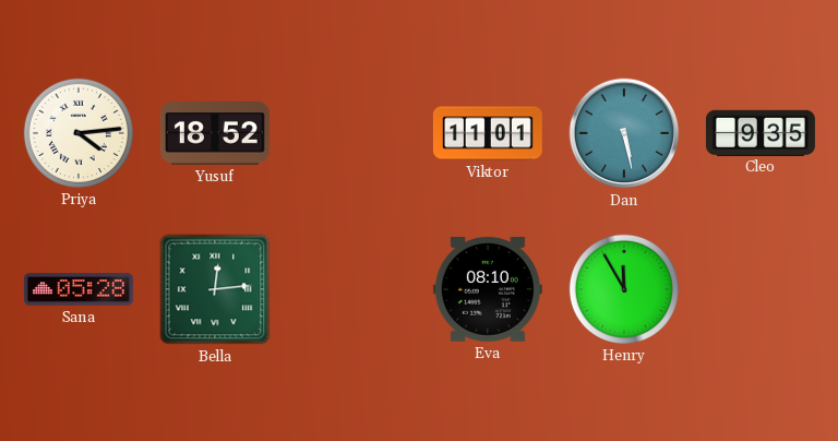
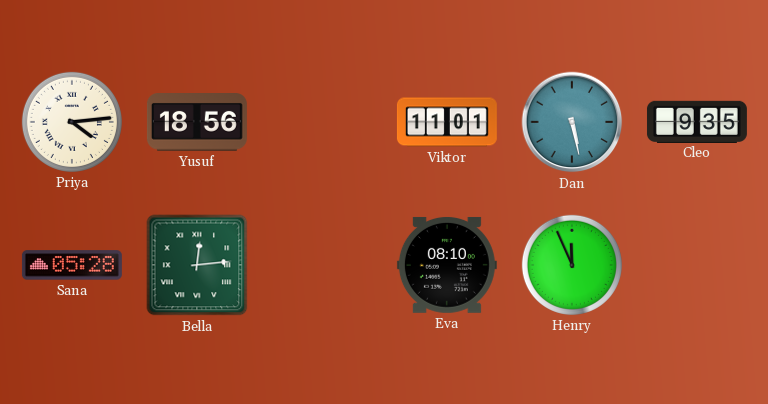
Yusuf: 18:52 -> 18:56
Henry: 11:55 -> 11:56
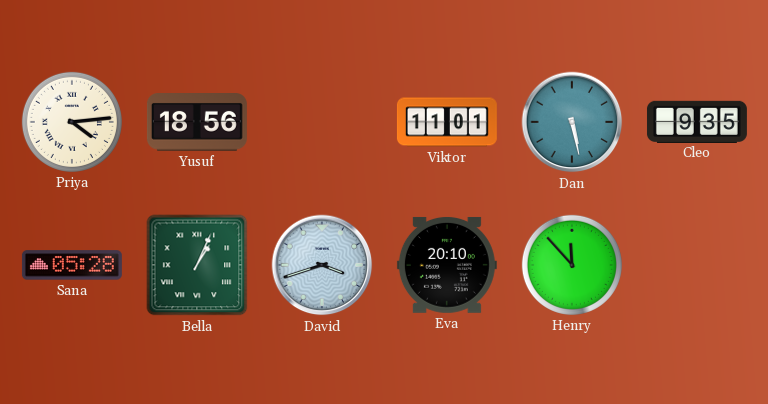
Bella: 12:14 -> 1:04
David: none -> 3:42
Eva: 08:10 -> 20:10
Henry: 11:56 -> 11:53
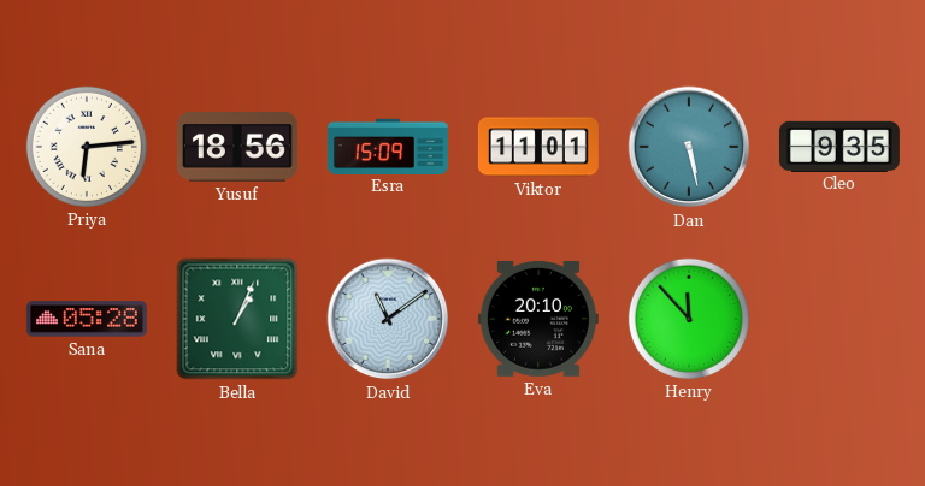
Priya: 4:14 -> 6:14
Esra: none -> 15:09
David: 3:42 -> 11:09
